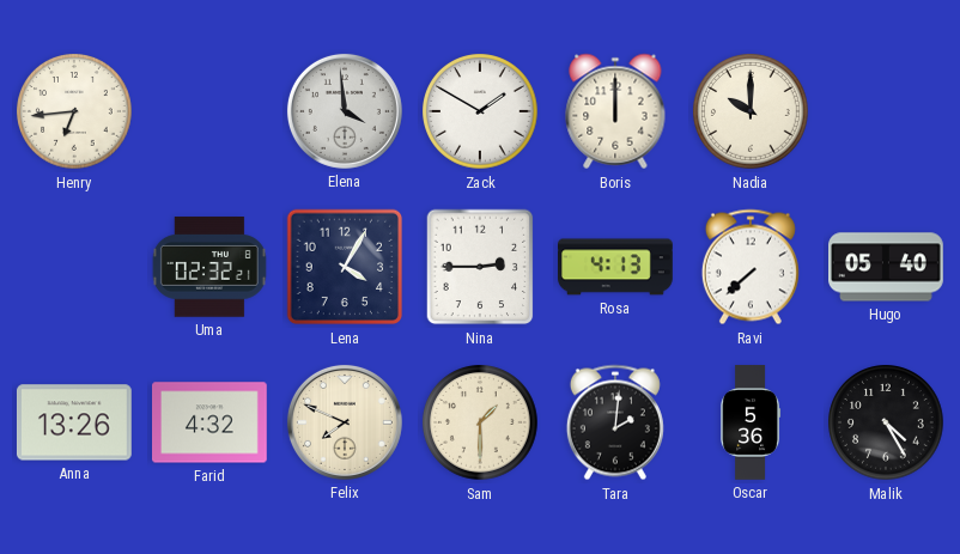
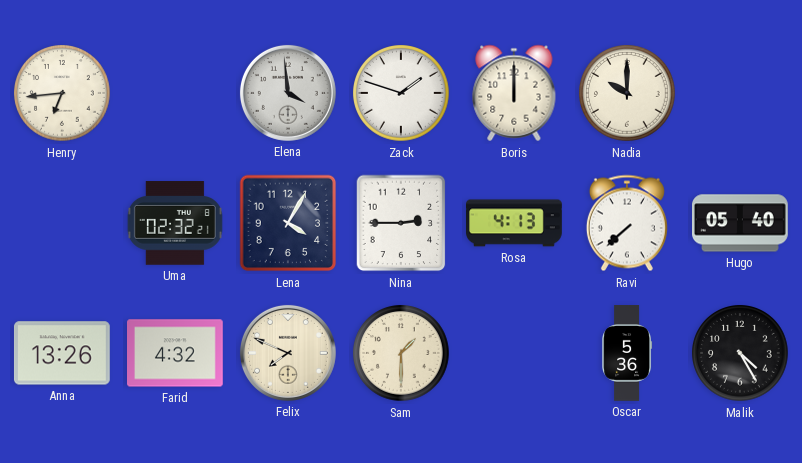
Zack: 1:50 -> 1:48
Tara: 2:01 -> none
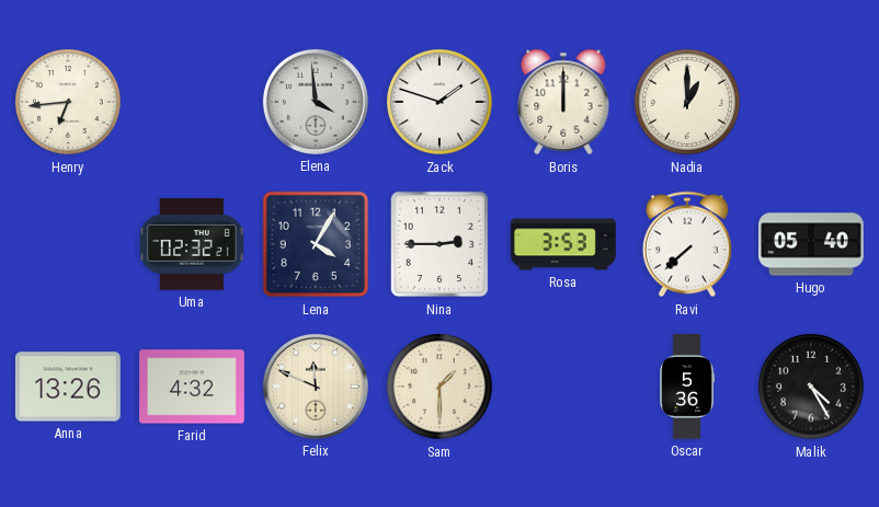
Nadia: 10:00 -> 1:00
Rosa: 4:13 -> 3:53
Felix: 7:49 -> 11:49
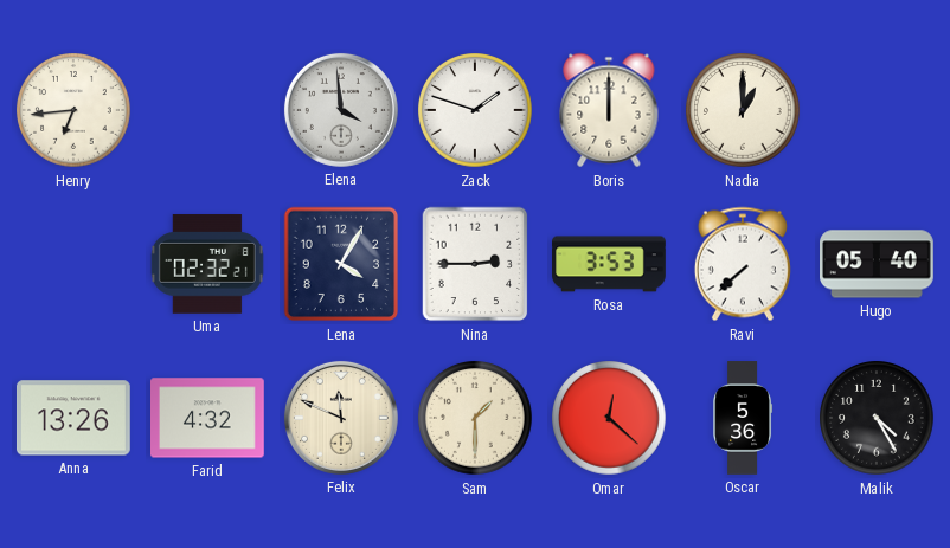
Omar: none -> 12:22
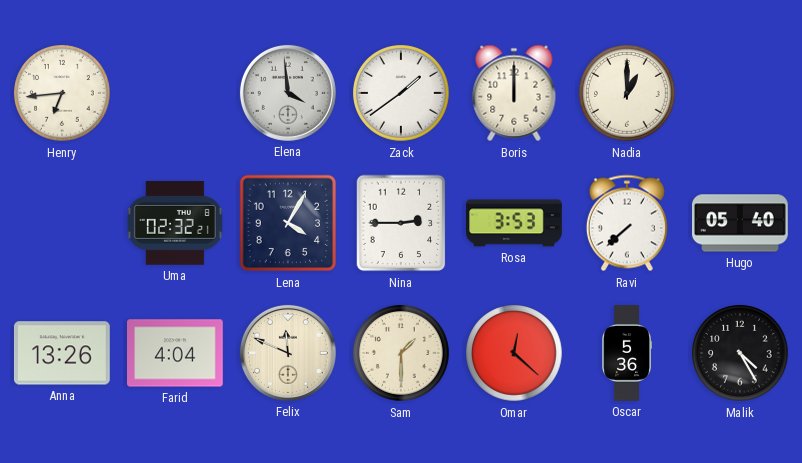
Zack: 1:48 -> 1:39
Farid: 4:32 -> 4:04
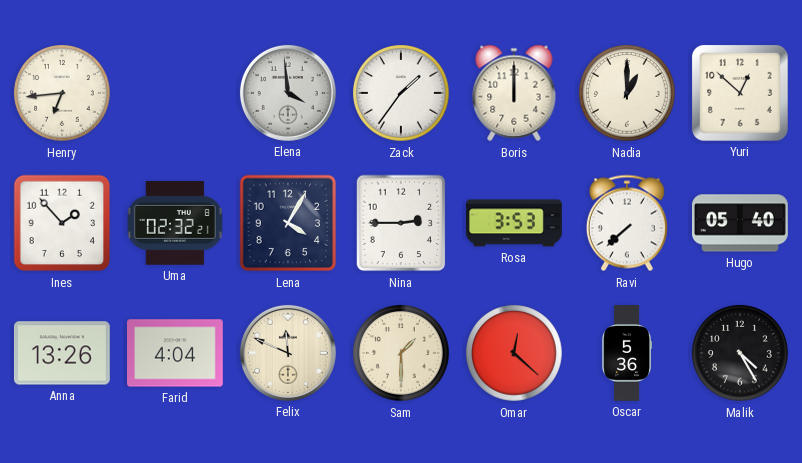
Zack: 1:39 -> 1:36
Yuri: none -> 12:52
Ines: none -> 1:53
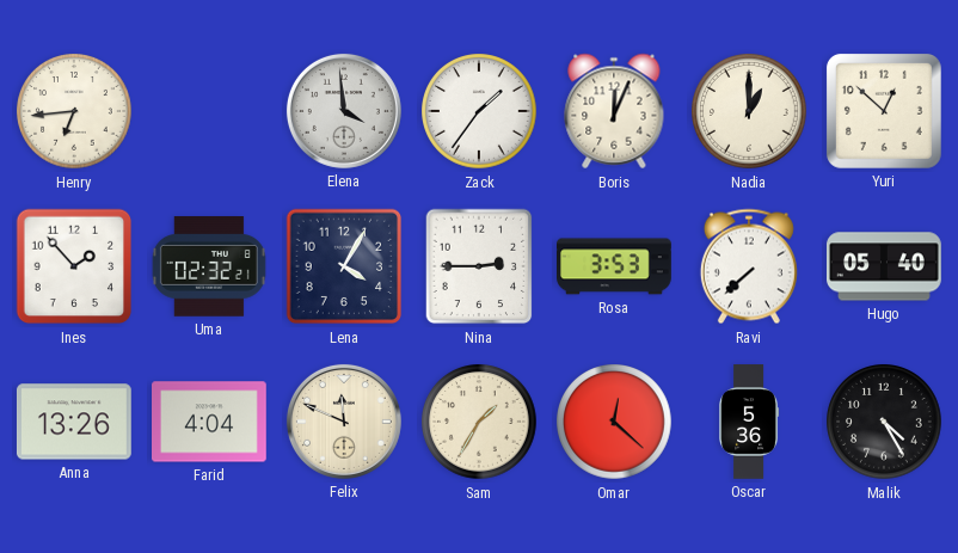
Boris: 12:00 -> 12:04
Sam: 1:30 -> 1:35
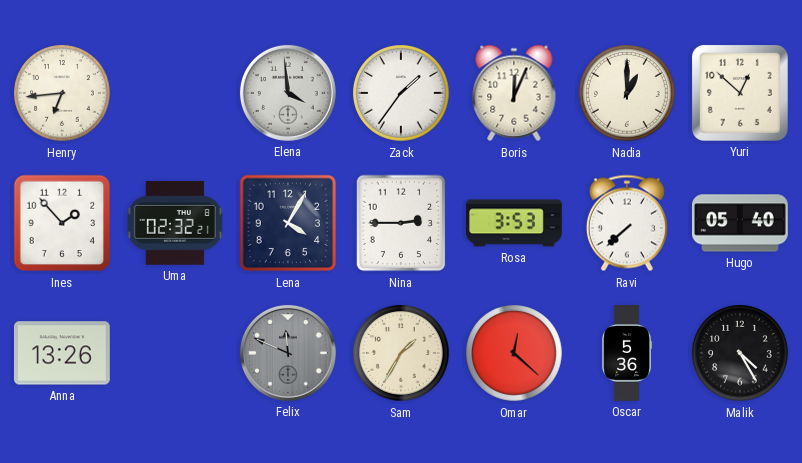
Farid: 4:04 -> none
Felix dial: cream -> grey
